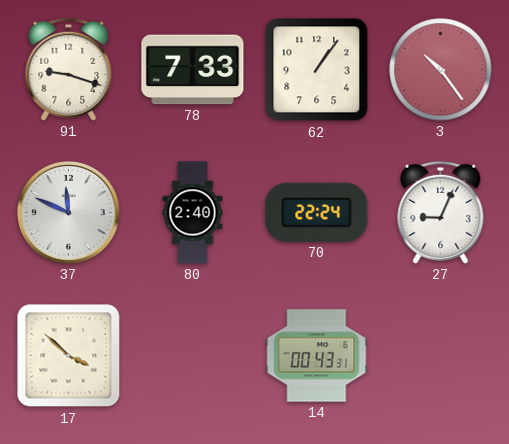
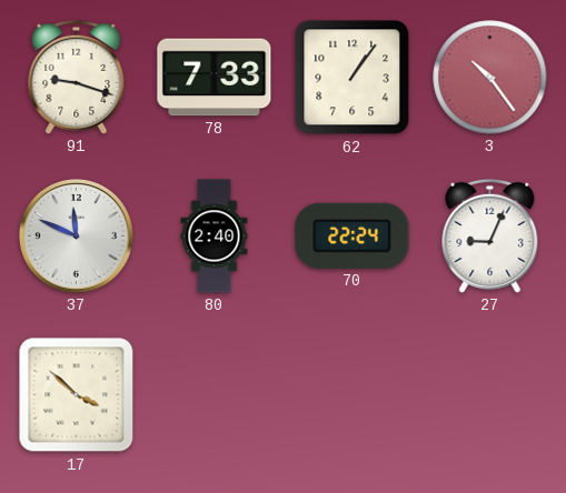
14: 00:43 -> none
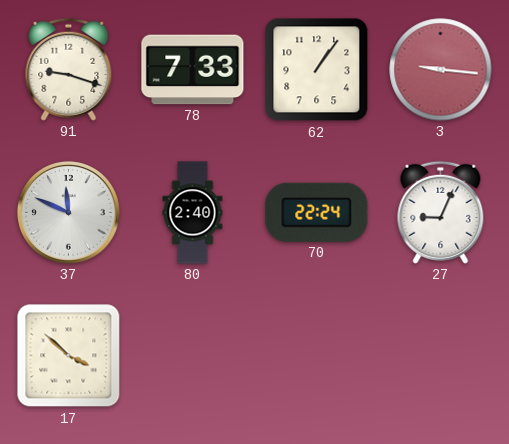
3: 10:24 -> 9:16
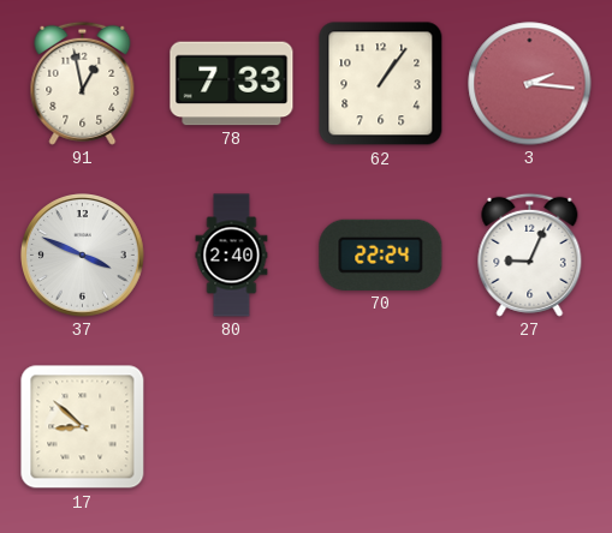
91: 9:18 -> 12:58
3: 9:16 -> 2:16
37: 11:49 -> 3:49
17: 3:52 -> 8:52
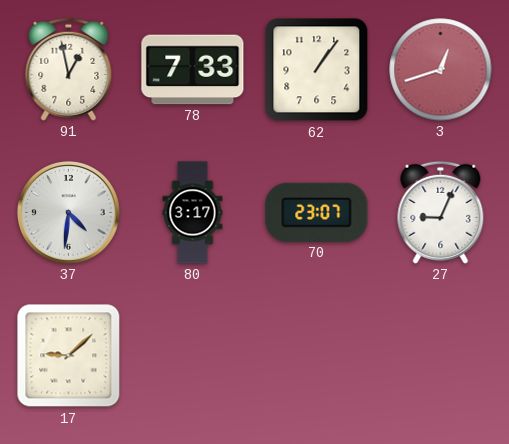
3: 2:16 -> 12:42
37: 3:49 -> 4:31
80: 2:40 -> 3:17
70: 22:24 -> 23:07
17: 8:52 -> 9:08
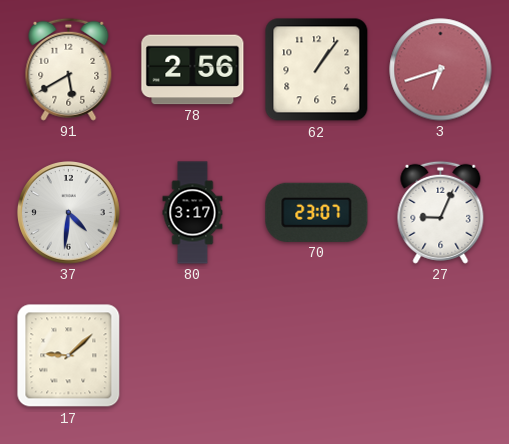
91: 12:58 -> 5:40
78: 7:33 -> 2:56
3: 12:42 -> 6:42
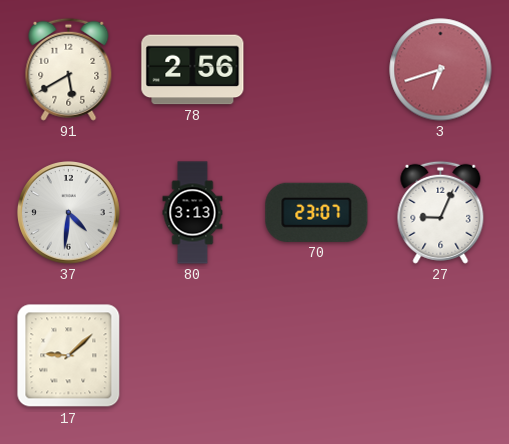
62: 1:06 -> none
80: 3:17 -> 3:13
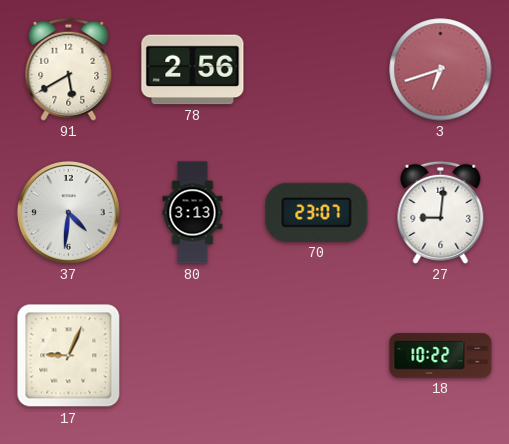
27: 9:04 -> 9:01
17: 9:08 -> 9:04
18: none -> 10:22
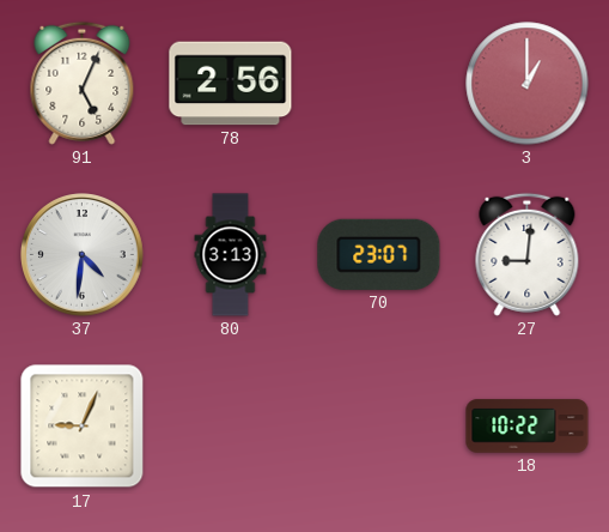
91: 5:40 -> 5:04
3: 6:42 -> 1:00
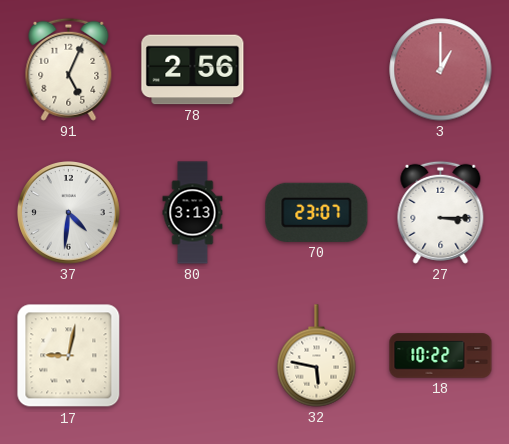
27: 9:01 -> 3:15
17: 9:04 -> 9:02
32: none -> 5:47
